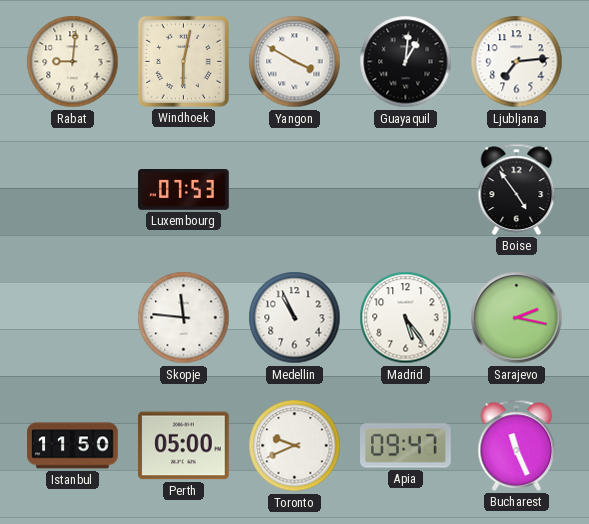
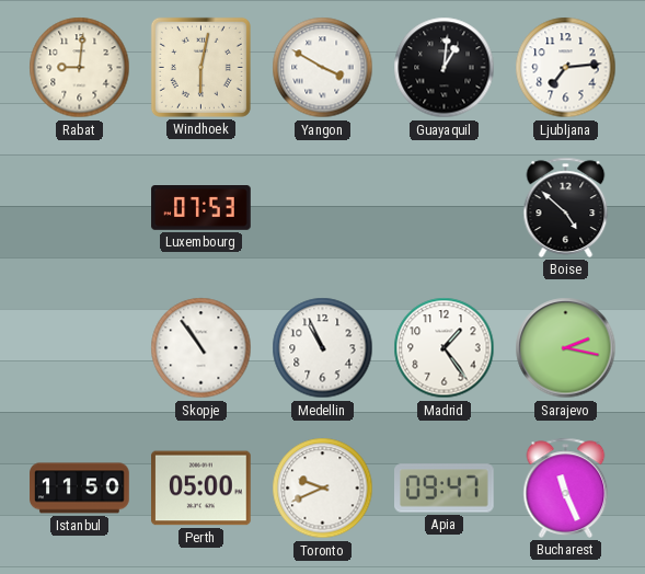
Boise: 4:54 -> 4:52
Skopje: 11:46 -> 10:54
Madrid: 5:24 -> 1:24
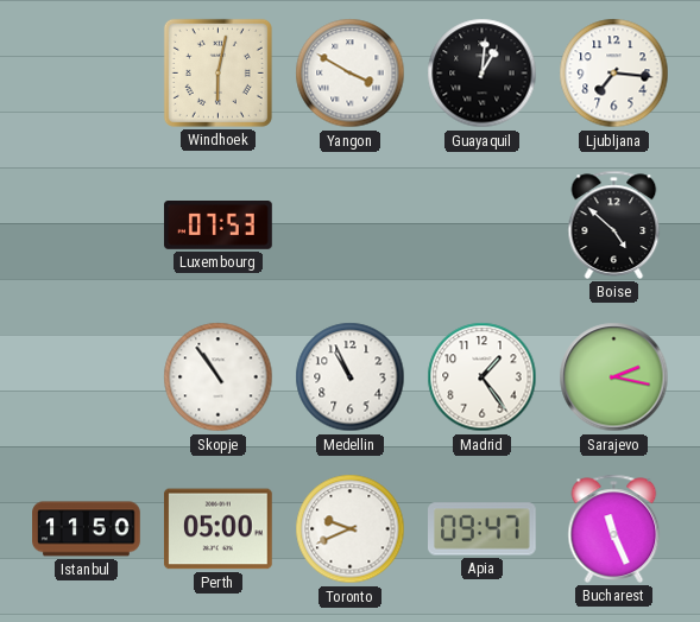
Rabat: 9:01 -> none
Ljubljana: 7:14 -> 7:16
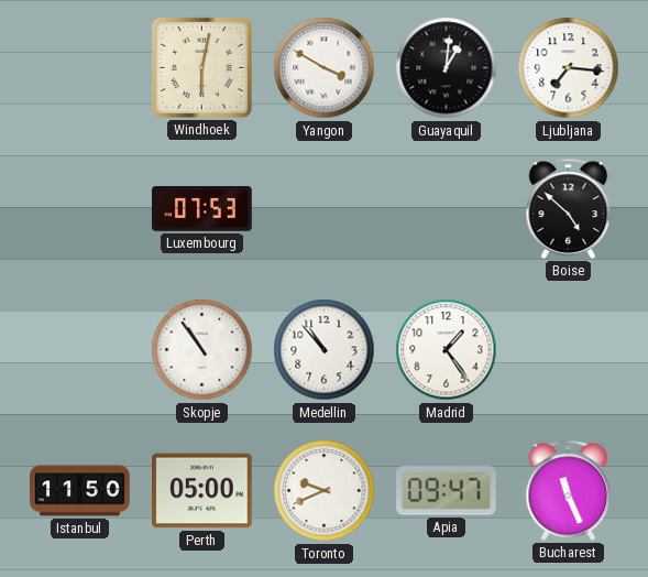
Medellin: 10:56 -> 10:53
Sarajevo: 2:17 -> none
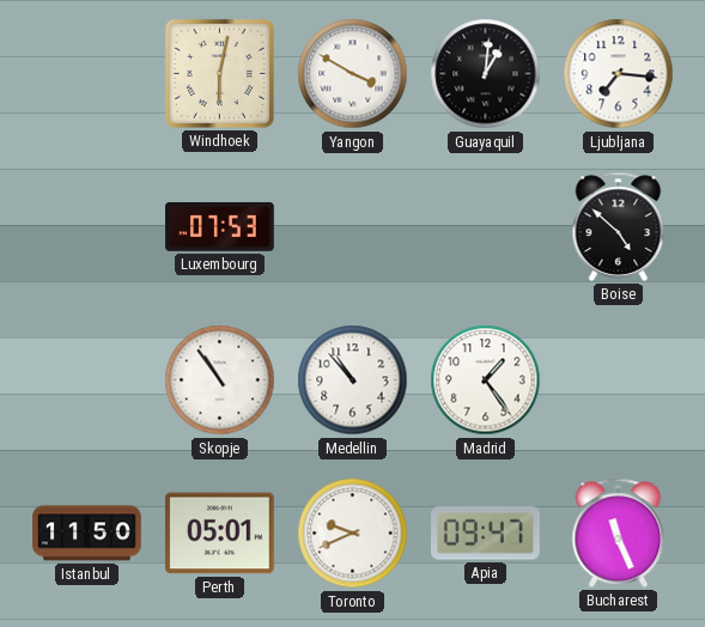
Perth: 05:00 -> 05:01
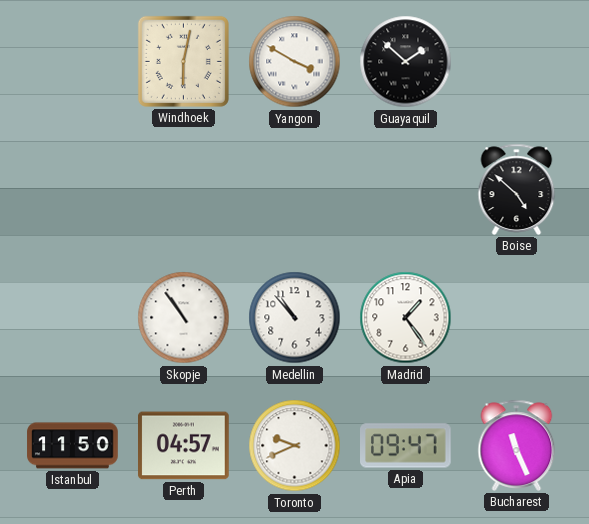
Guayaquil: 1:01 -> 1:52
Ljubljana: 7:16 -> none
Luxembourg: 07:53 -> none
Perth: 05:01 -> 04:57
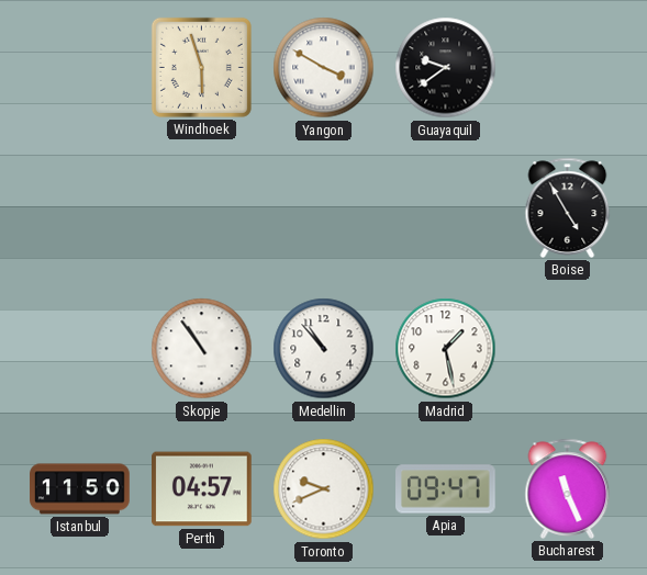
Windhoek: 6:02 -> 5:57
Guayaquil: 1:52 -> 9:39
Boise: 4:52 -> 4:55
Madrid: 1:24 -> 1:28
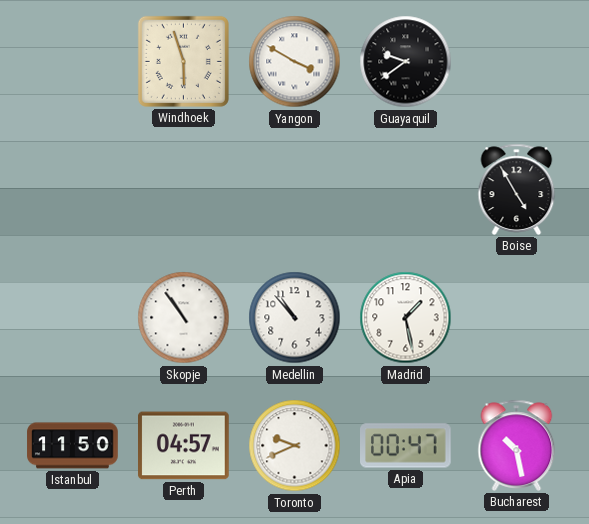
Apia: 09:47 -> 00:47
Bucharest: 11:26 -> 10:28
